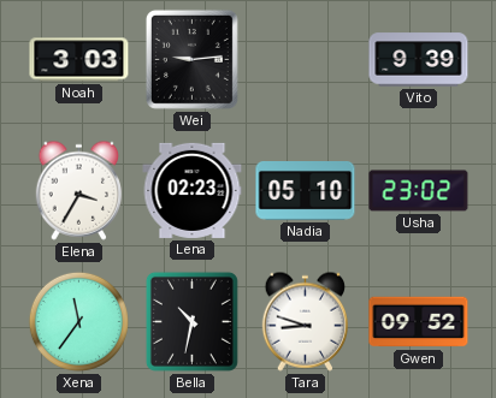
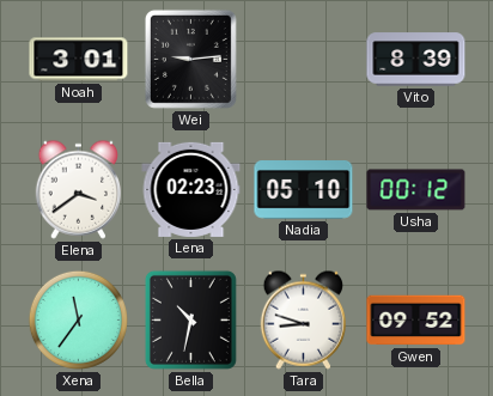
Noah: 3:03 -> 3:01
Vito: 9:39 -> 8:39
Elena: 3:35 -> 3:39
Usha: 23:02 -> 00:12
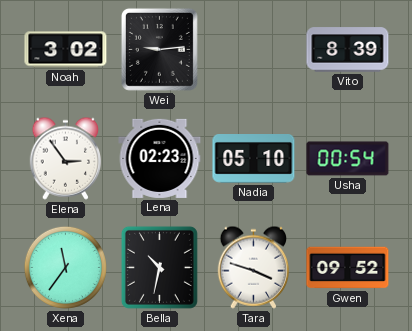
Noah: 3:01 -> 3:02
Elena: 3:39 -> 2:54
Usha: 00:12 -> 00:54
Tara: 8:48 -> 3:48
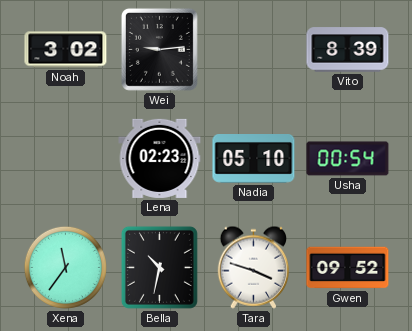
Elena: 2:54 -> none
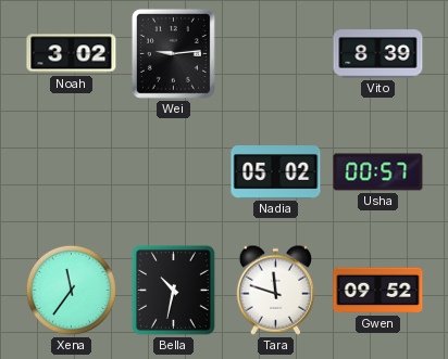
Lena: 02:23 -> none
Nadia: 05:10 -> 05:02
Usha: 00:54 -> 00:57
Tara: 3:48 -> 11:48
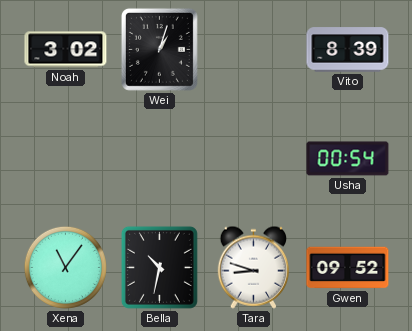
Wei: 9:14 -> 1:03
Nadia: 05:02 -> none
Usha: 00:57 -> 00:54
Xena: 11:36 -> 11:06
Tara: 11:48 -> 8:48
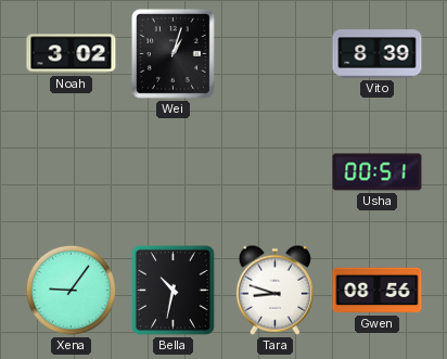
Usha: 00:54 -> 00:51
Xena: 11:06 -> 9:06
Gwen: 09:52 -> 08:56
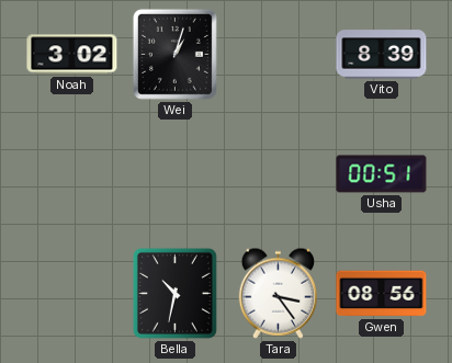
Xena: 9:06 -> none
Tara: 8:48 -> 3:24
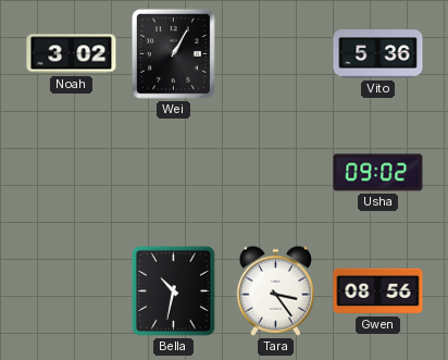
Wei: 1:03 -> 1:05
Vito: 8:39 -> 5:36
Usha: 00:51 -> 09:02
